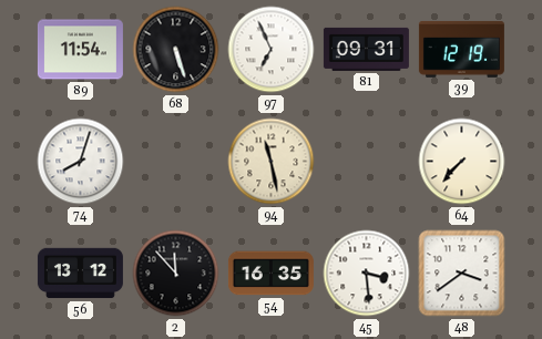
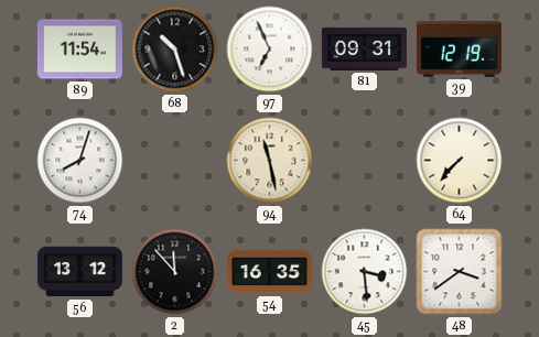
68: 5:27 -> 10:27
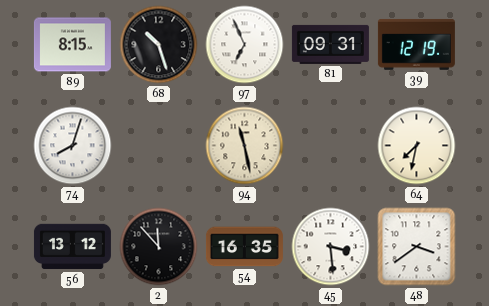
89: 11:54 -> 8:15
64: 7:37 -> 7:32
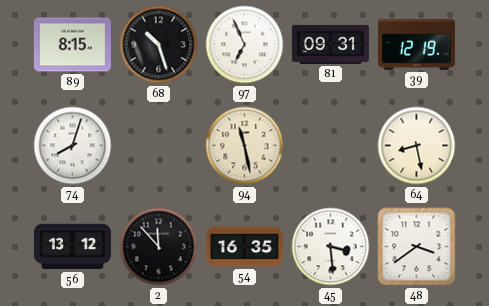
64: 7:32 -> 8:28
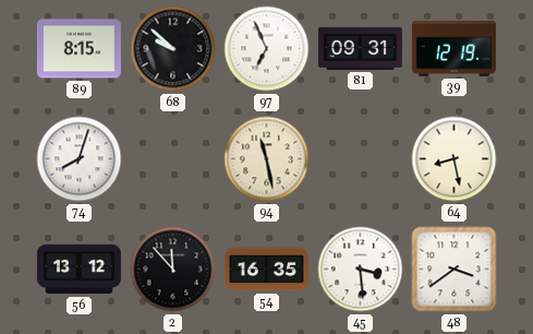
68: 10:27 -> 9:52
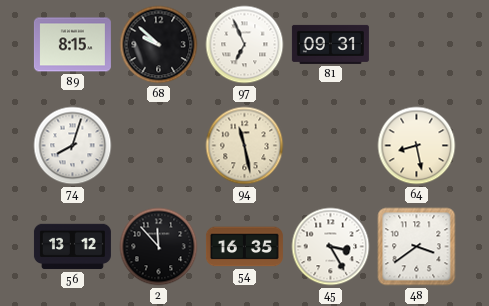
39: 12:19 -> none
45: 3:29 -> 3:25
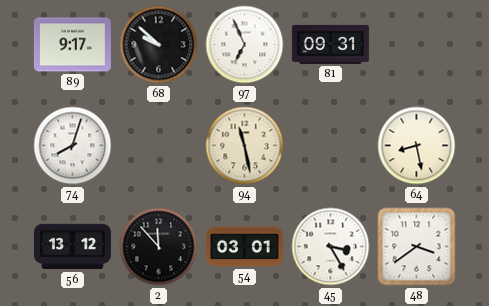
89: 8:15 -> 9:17
54: 16:35 -> 03:01
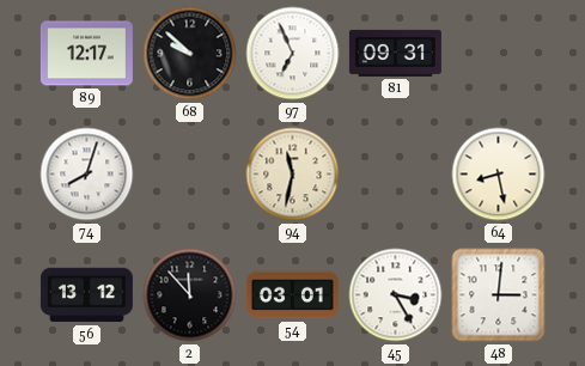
89: 9:17 -> 12:17
94: 11:28 -> 11:32
48: 3:39 -> 3:01
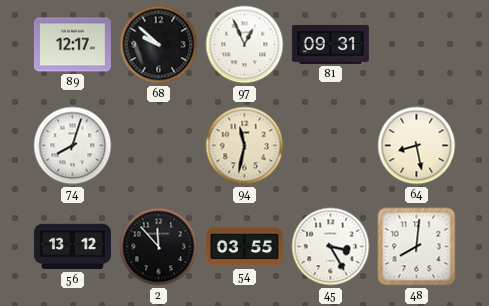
97: 6:56 -> 12:56
54: 03:01 -> 03:55
48: 3:01 -> 8:01
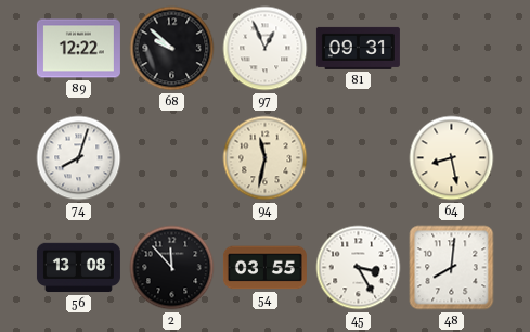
89: 12:17 -> 12:22
56: 13:12 -> 13:08
